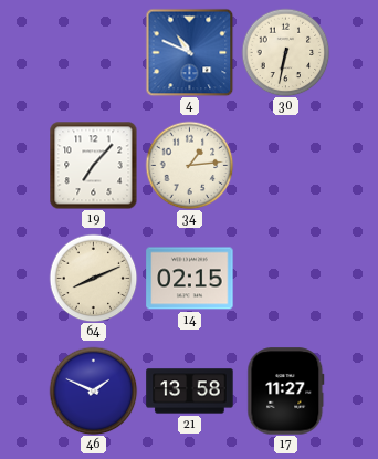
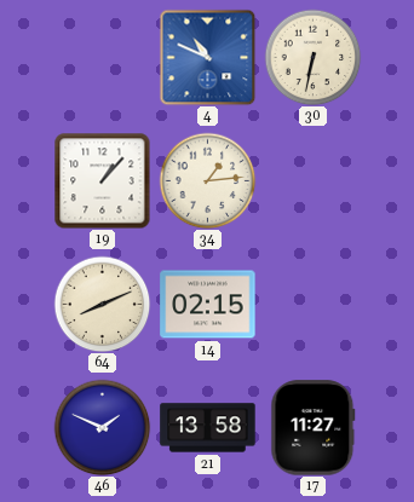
19: 7:07 -> 1:07
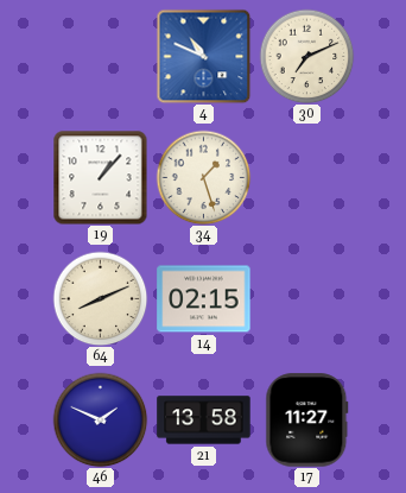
30: 6:32 -> 7:11
34: 1:14 -> 1:27
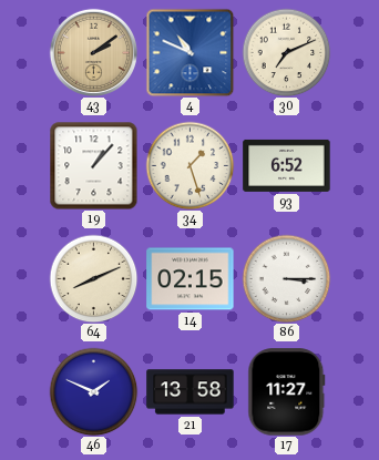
43: none -> 2:09
93: none -> 6:52
86: none -> 3:15
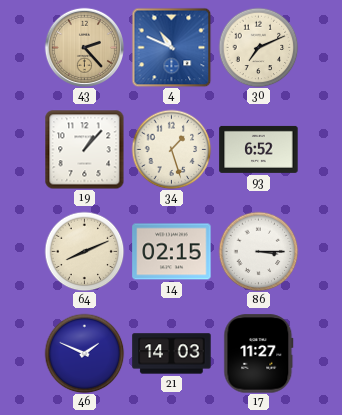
43: 2:09 -> 2:23
21: 13:58 -> 14:03
